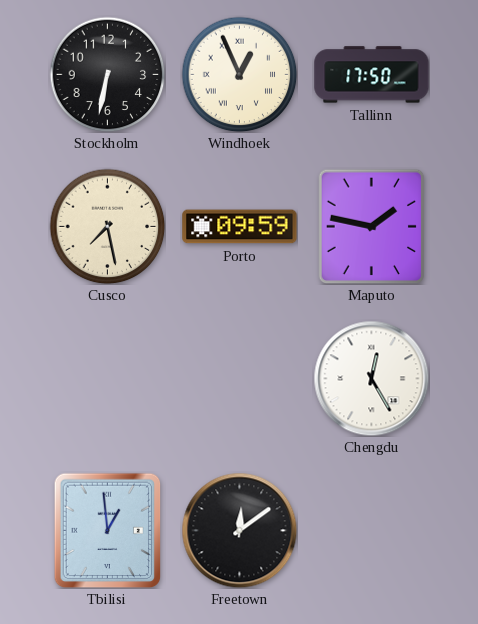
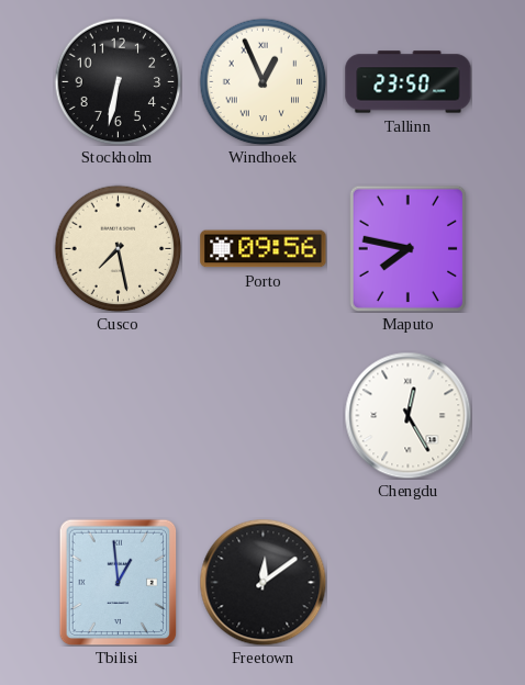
Tallinn: 17:50 -> 23:50
Porto: 09:59 -> 09:56
Maputo: 1:47 -> 7:47
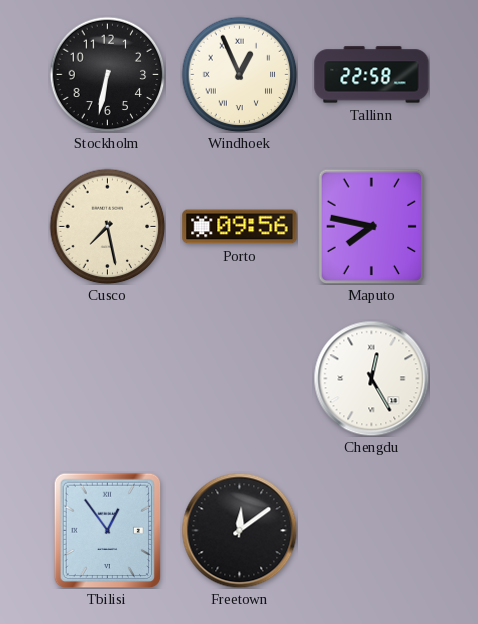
Tallinn: 23:50 -> 22:58
Tbilisi: 12:59 -> 12:54
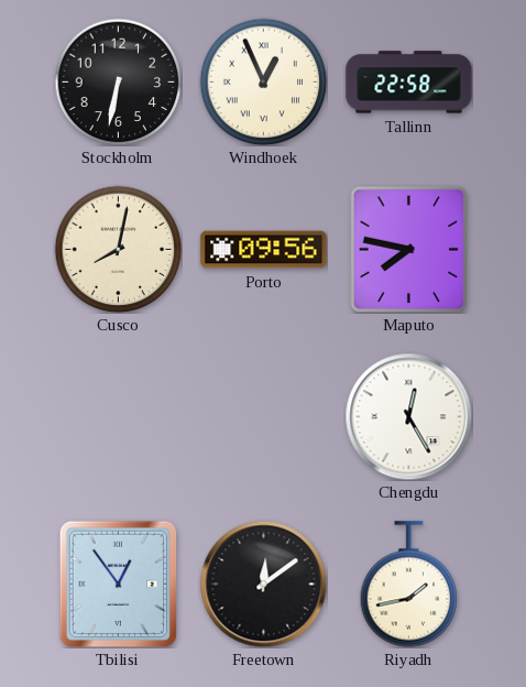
Cusco: 7:28 -> 8:02
Riyadh: none -> 1:43
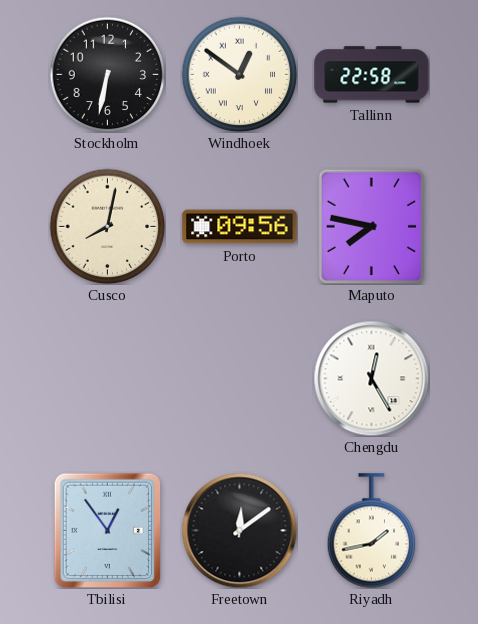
Windhoek: 12:56 -> 12:51
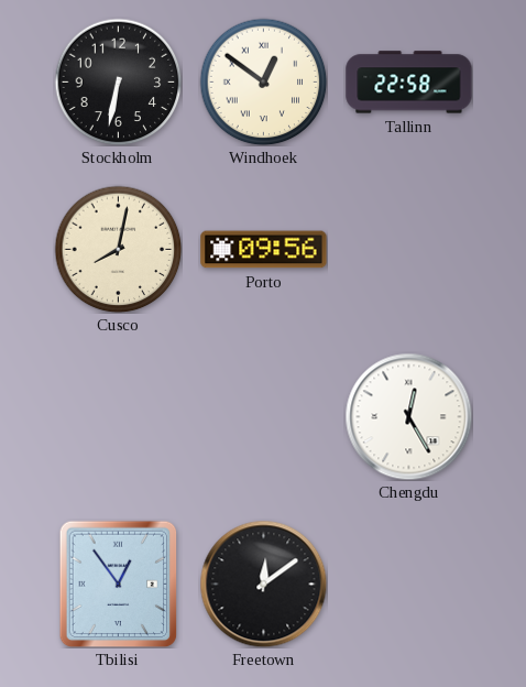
Maputo: 7:47 -> none
Riyadh: 1:43 -> none
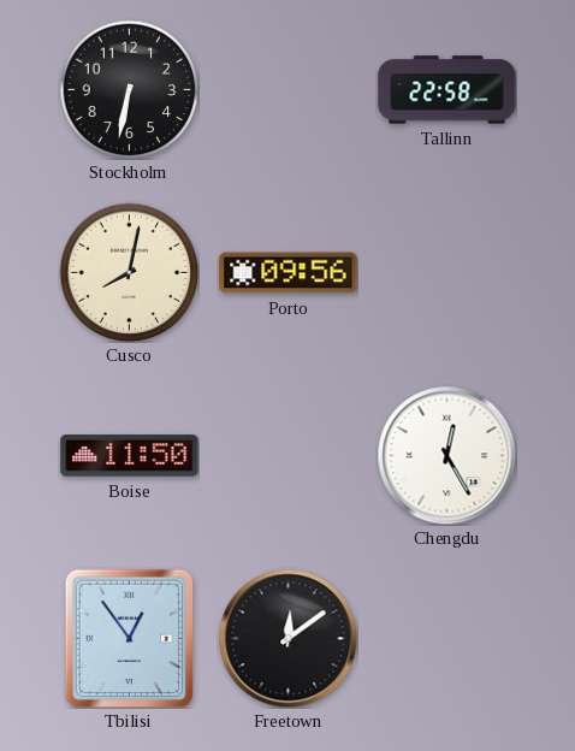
Windhoek: 12:51 -> none
Boise: none -> 11:50
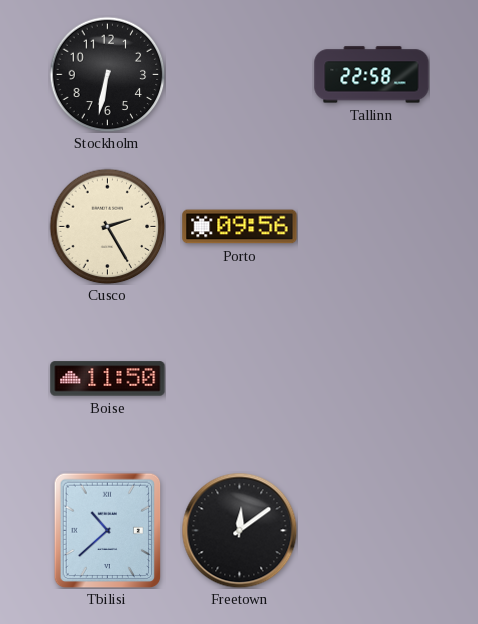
Cusco: 8:02 -> 2:25
Chengdu: 12:25 -> none
Tbilisi: 12:54 -> 10:38
